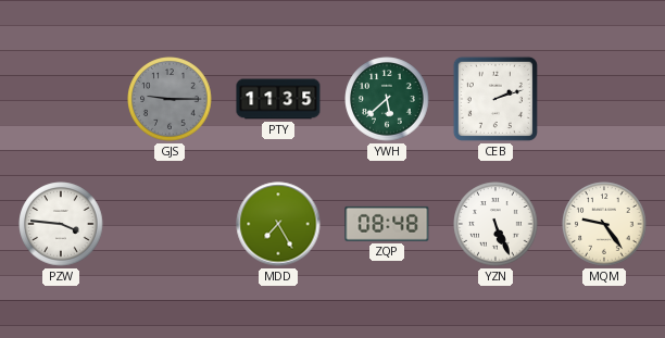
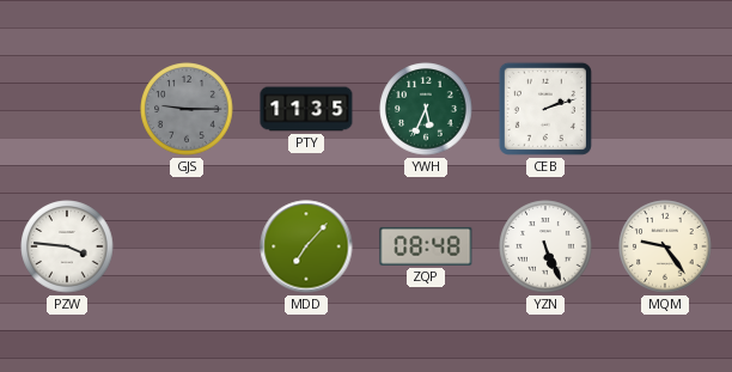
YWH: 5:38 -> 5:34
MDD: 7:25 -> 7:07
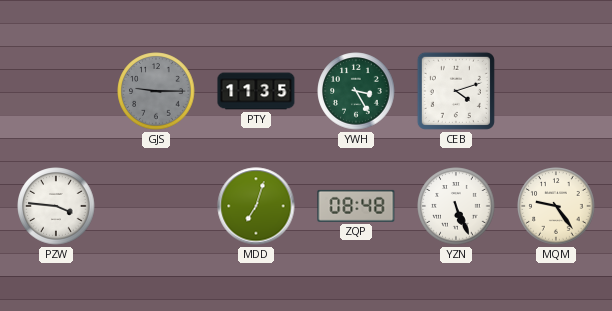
YWH: 5:34 -> 3:25
CEB: 2:12 -> 4:12
MDD: 7:07 -> 7:03
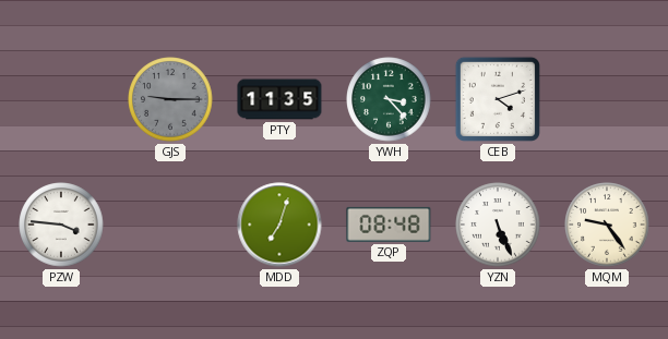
YWH: 3:25 -> 3:23
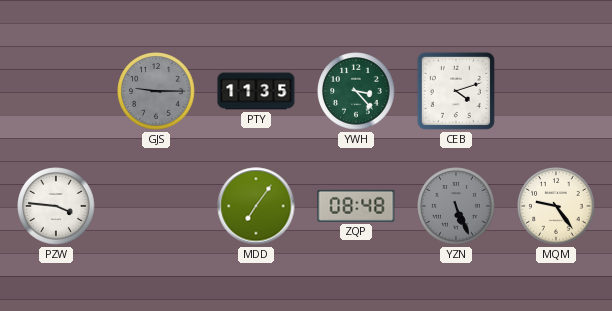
MDD: 7:03 -> 7:06
YZN dial: white -> grey
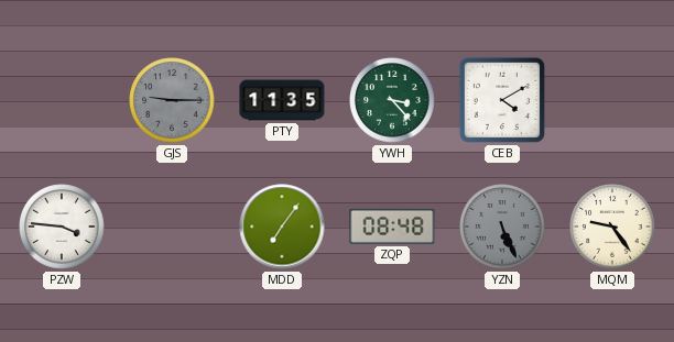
CEB: 4:12 -> 4:10
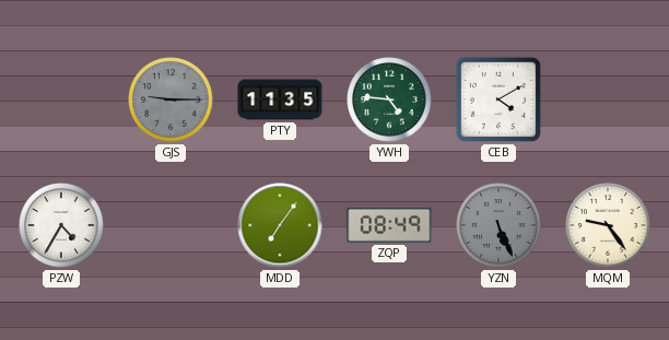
YWH: 3:23 -> 4:46
PZW: 3:46 -> 4:35
ZQP: 08:48 -> 08:49
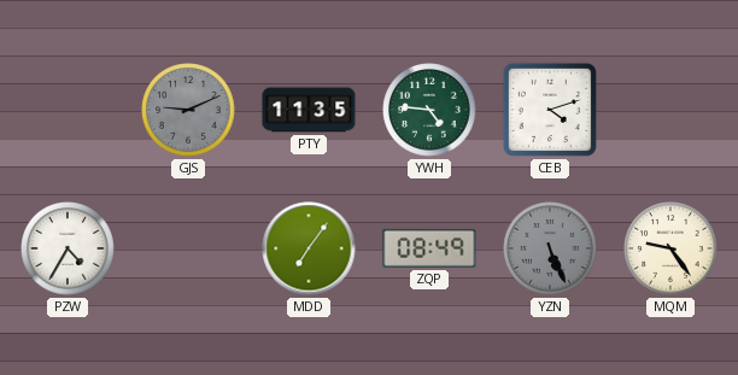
GJS: 9:15 -> 9:11
CEB: 4:10 -> 4:12
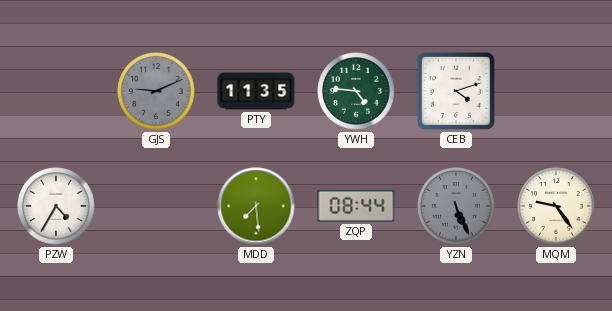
MDD: 7:06 -> 7:29
ZQP: 08:49 -> 08:44
